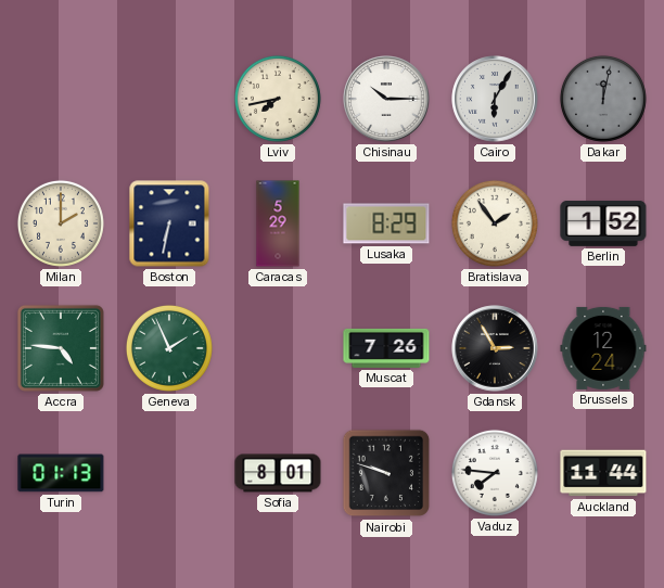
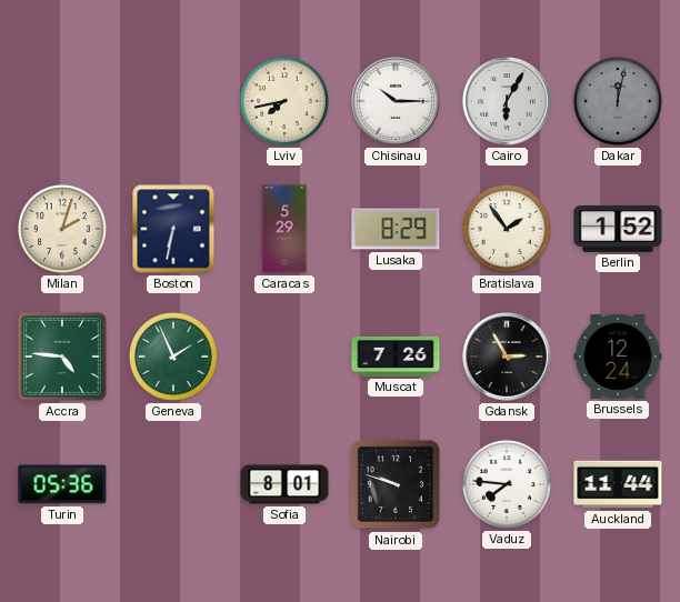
Milan: 2:00 -> 2:03
Turin: 01:13 -> 05:36
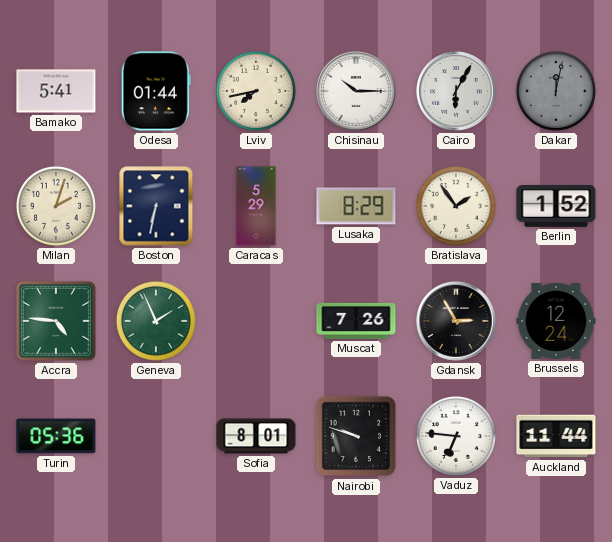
Bamako: none -> 5:41
Odesa: none -> 01:44
Vaduz: 7:46 -> 6:46
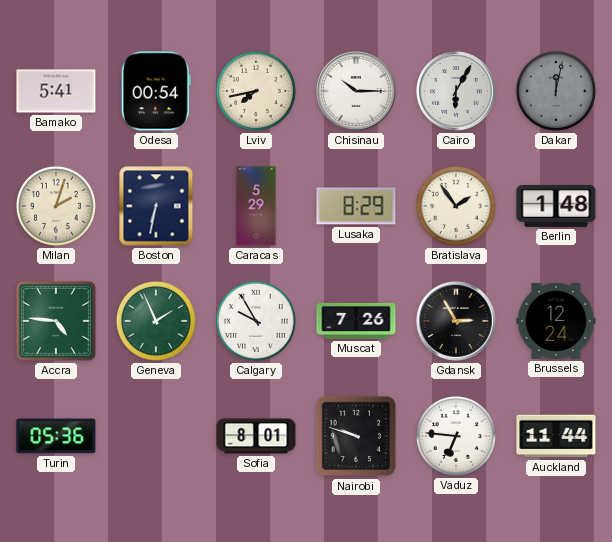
Odesa: 01:44 -> 00:54
Berlin: 1:52 -> 1:48
Calgary: none -> 9:55
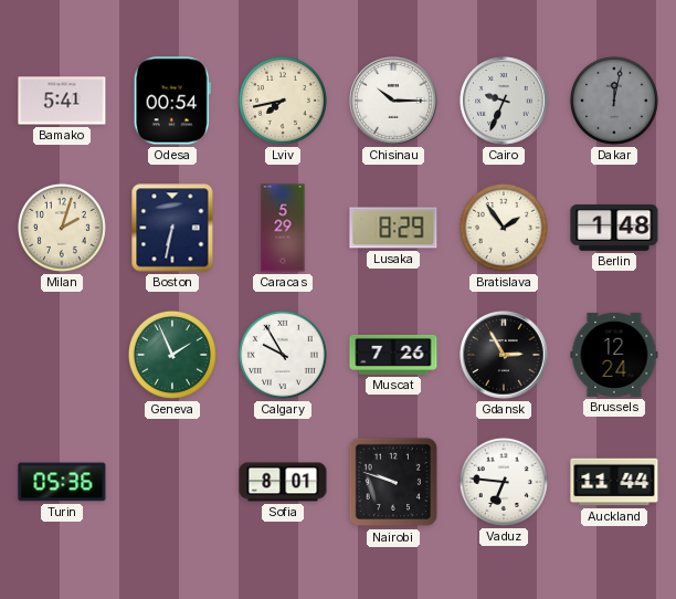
Cairo: 6:05 -> 9:34
Accra: 4:46 -> none
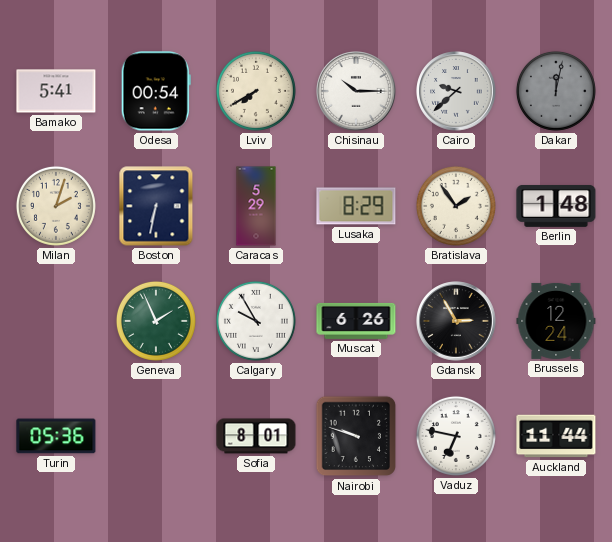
Lviv: 7:43 -> 7:40
Cairo: 9:34 -> 9:38
Muscat: 7:26 -> 6:26
Vaduz: 6:46 -> 6:47
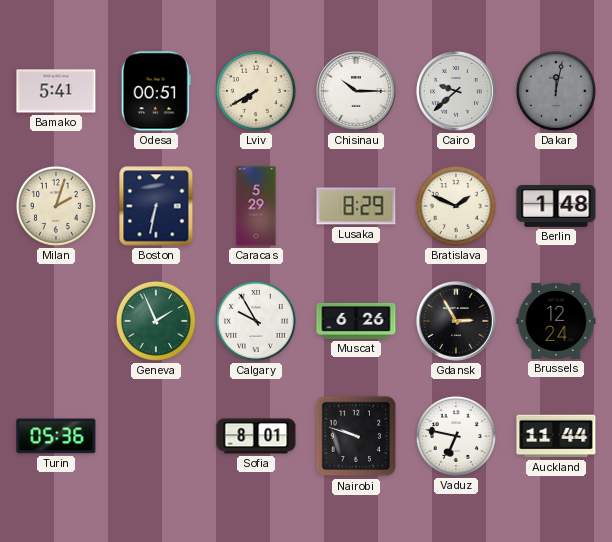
Odesa: 00:54 -> 00:51
Bratislava: 1:54 -> 1:49
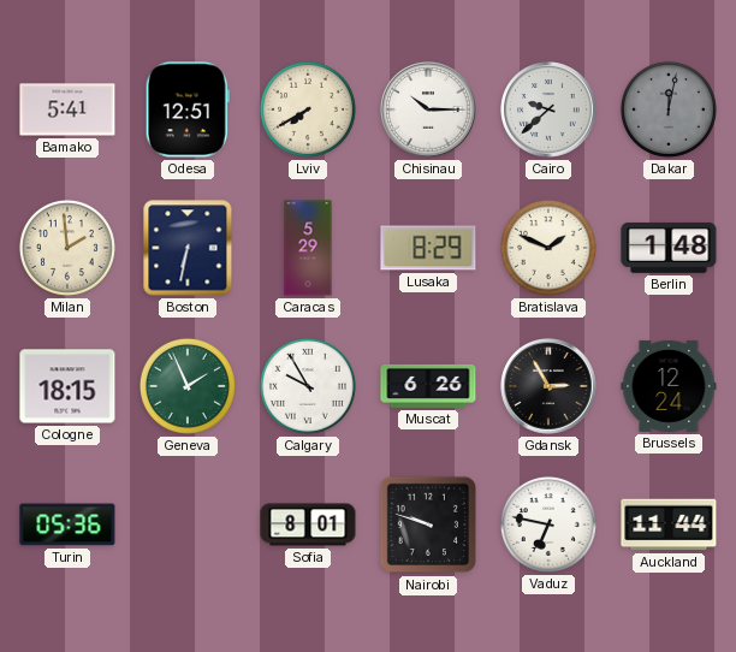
Odesa: 00:51 -> 12:51
Milan: 2:03 -> 1:59
Cologne: none -> 18:15
